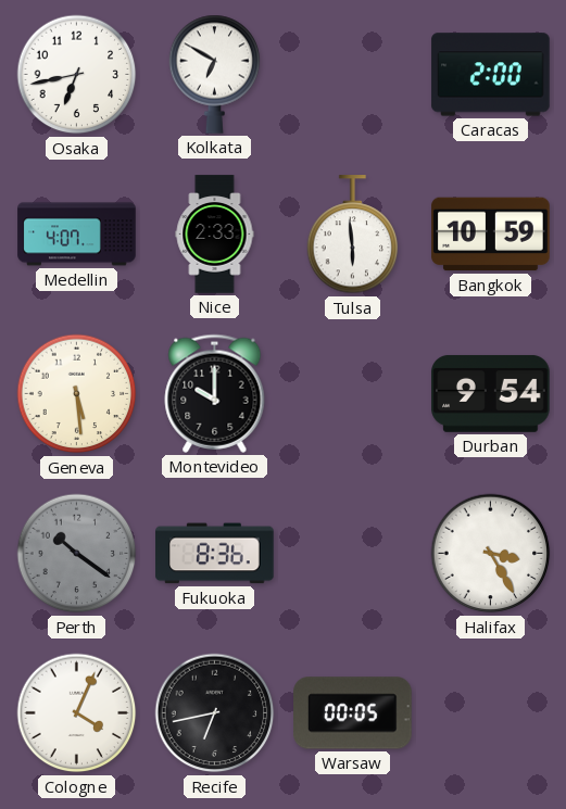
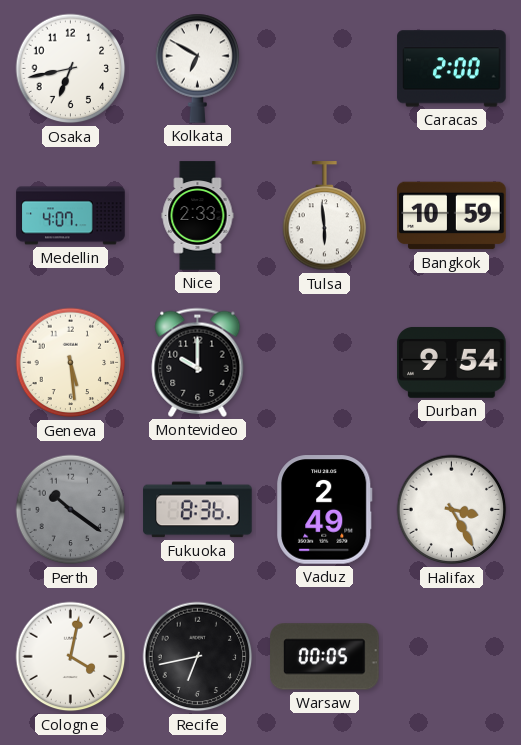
Vaduz: none -> 2:49
Cologne: 4:04 -> 4:02
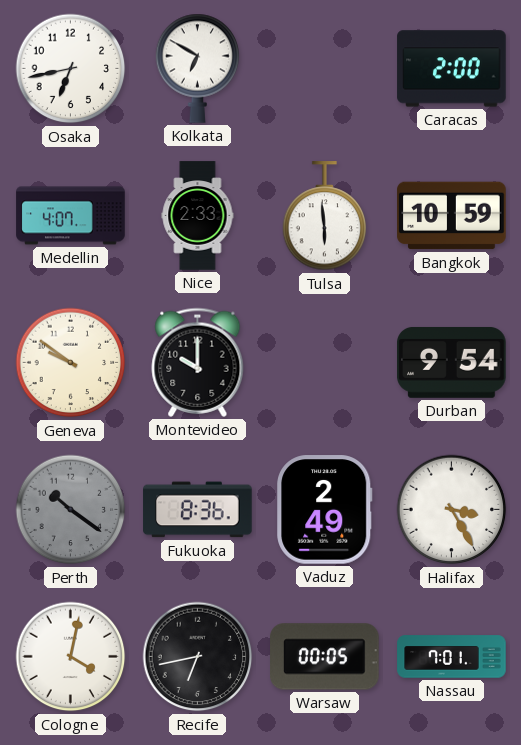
Geneva: 5:29 -> 9:51
Nassau: none -> 7:01
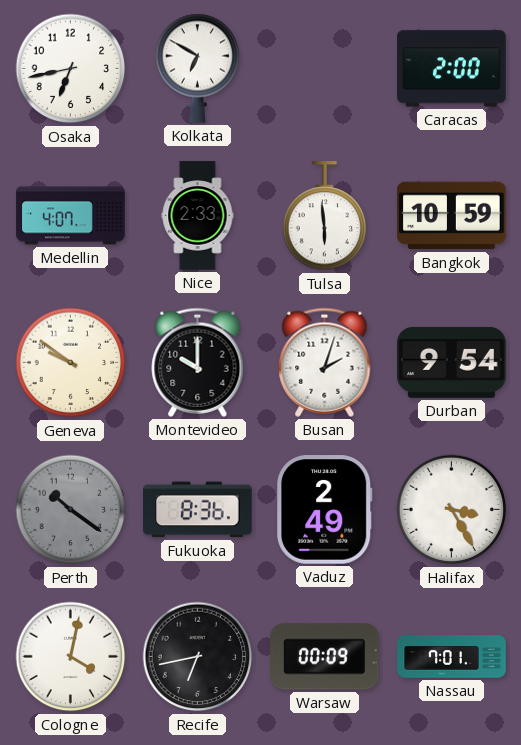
Busan: none -> 2:03
Warsaw: 00:05 -> 00:09
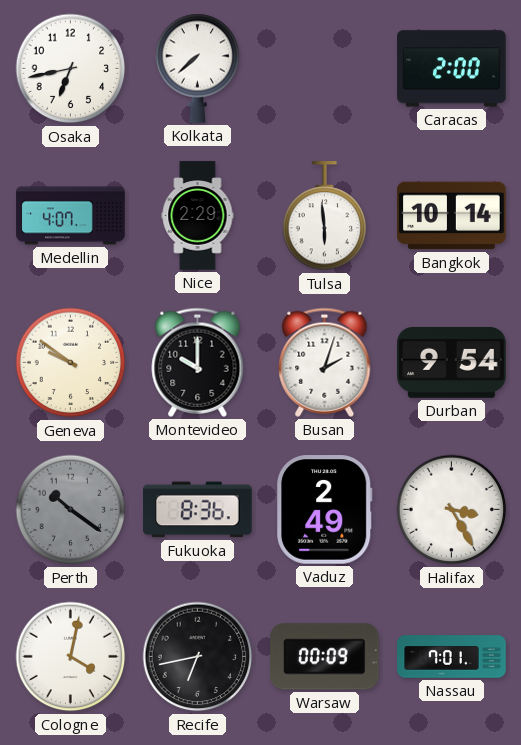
Kolkata: 6:50 -> 7:38
Nice: 2:33 -> 2:29
Bangkok: 10:59 -> 10:14
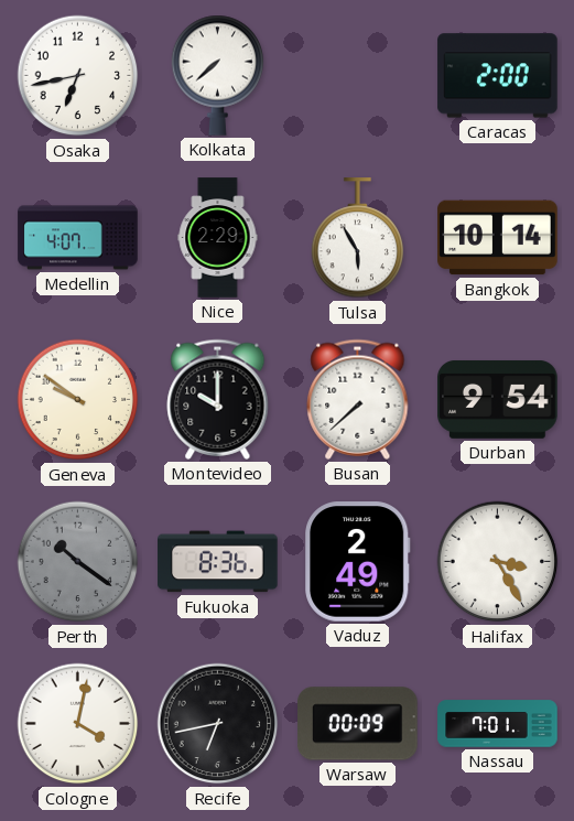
Tulsa: 5:59 -> 5:55
Busan: 2:03 -> 7:38
